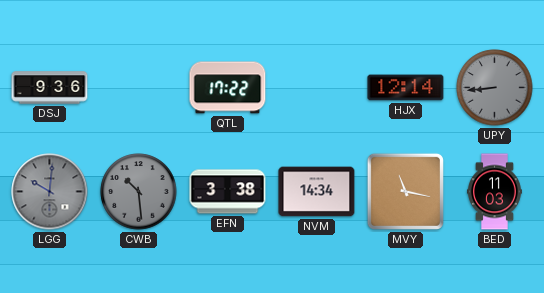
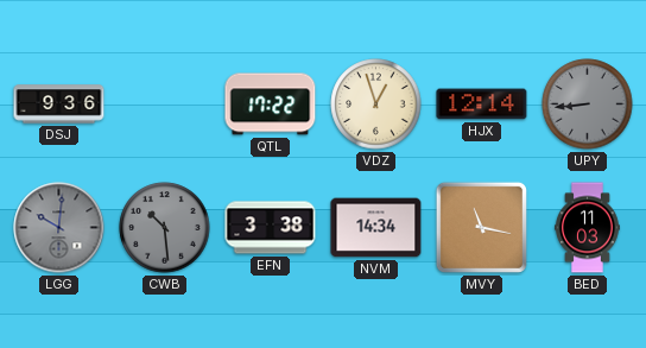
VDZ: none -> 12:57
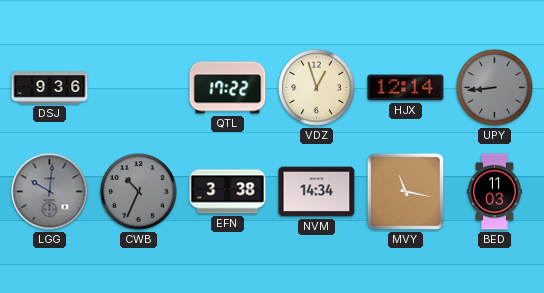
CWB: 10:29 -> 10:34
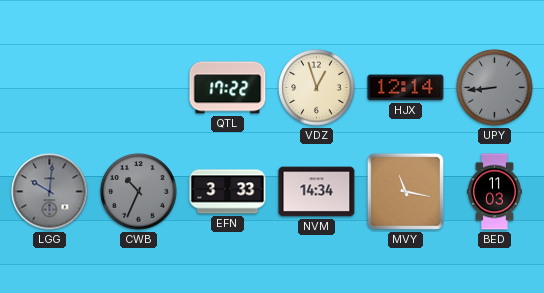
DSJ: 9:36 -> none
EFN: 3:38 -> 3:33
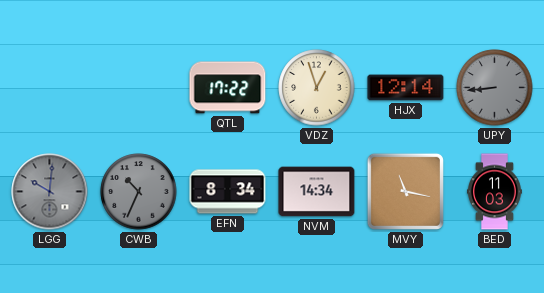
EFN: 3:33 -> 8:34
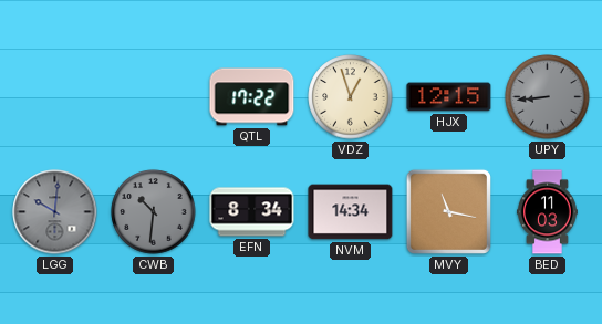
HJX: 12:14 -> 12:15
CWB: 10:34 -> 10:31
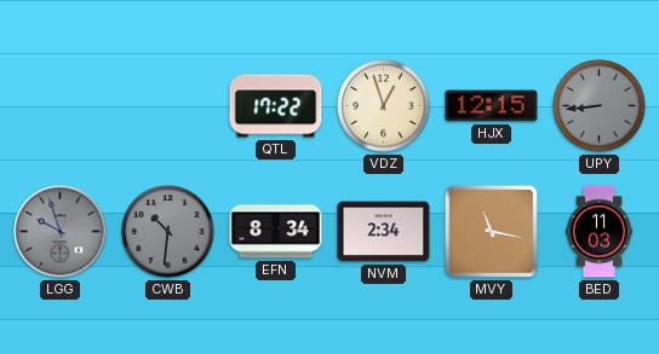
LGG: 10:01 -> 9:57
NVM: 14:34 -> 2:34
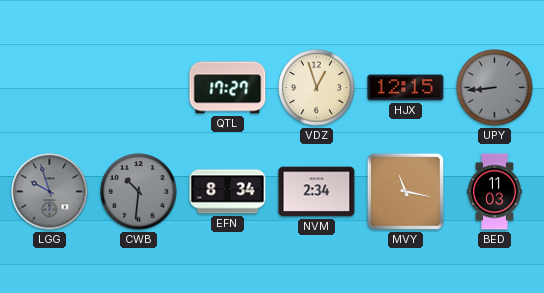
QTL: 17:22 -> 17:27
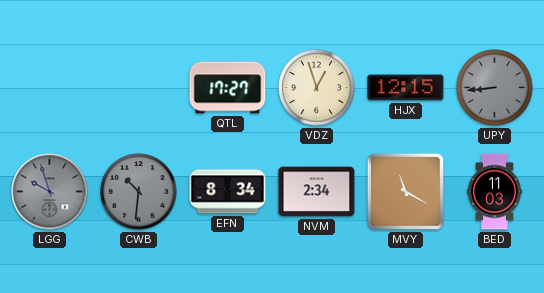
MVY: 11:17 -> 11:20
